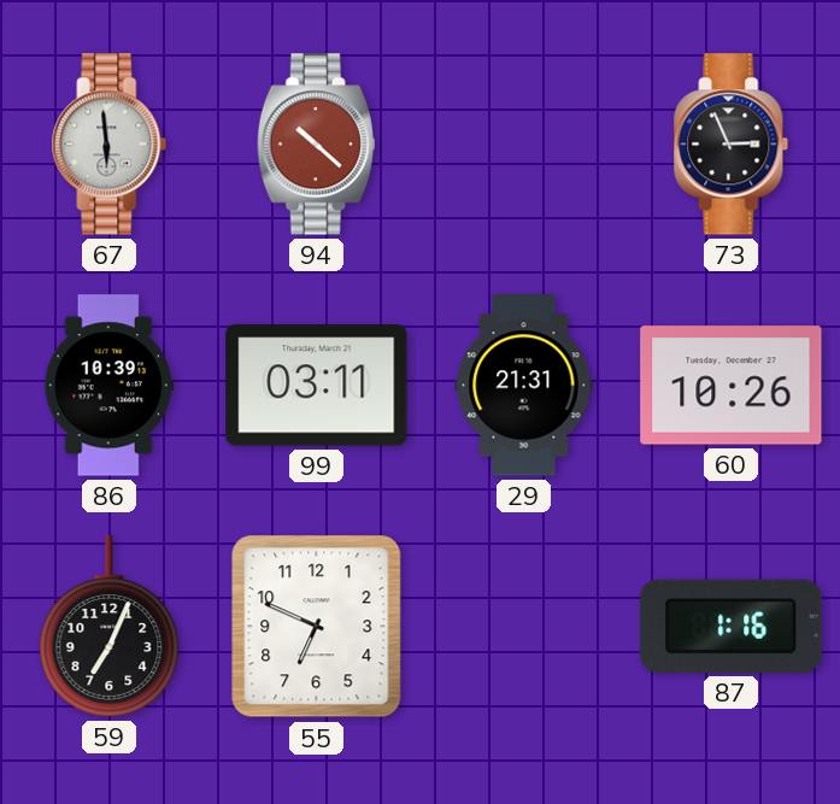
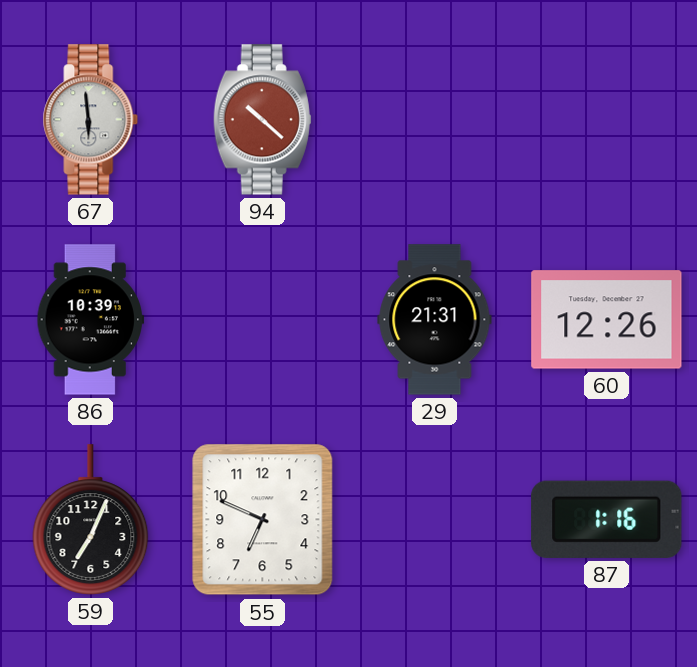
73: 2:56 -> none
99: 03:11 -> none
60: 10:26 -> 12:26
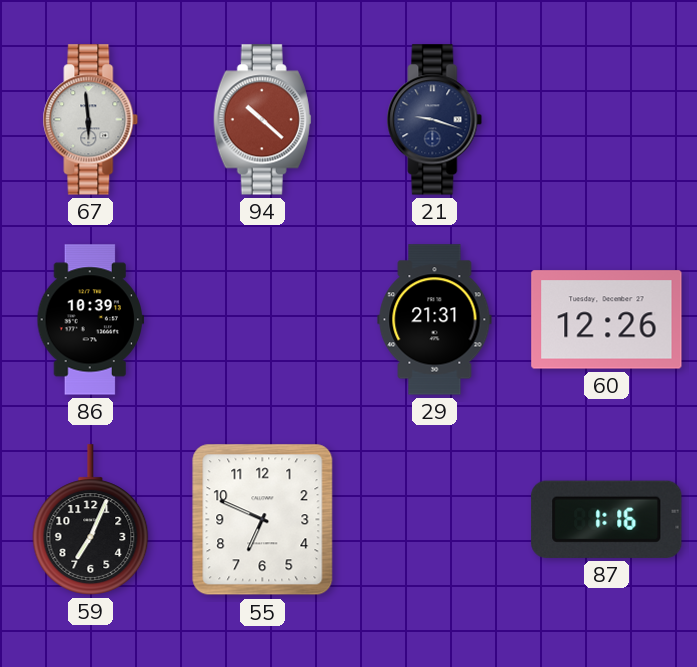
21: none -> 9:18
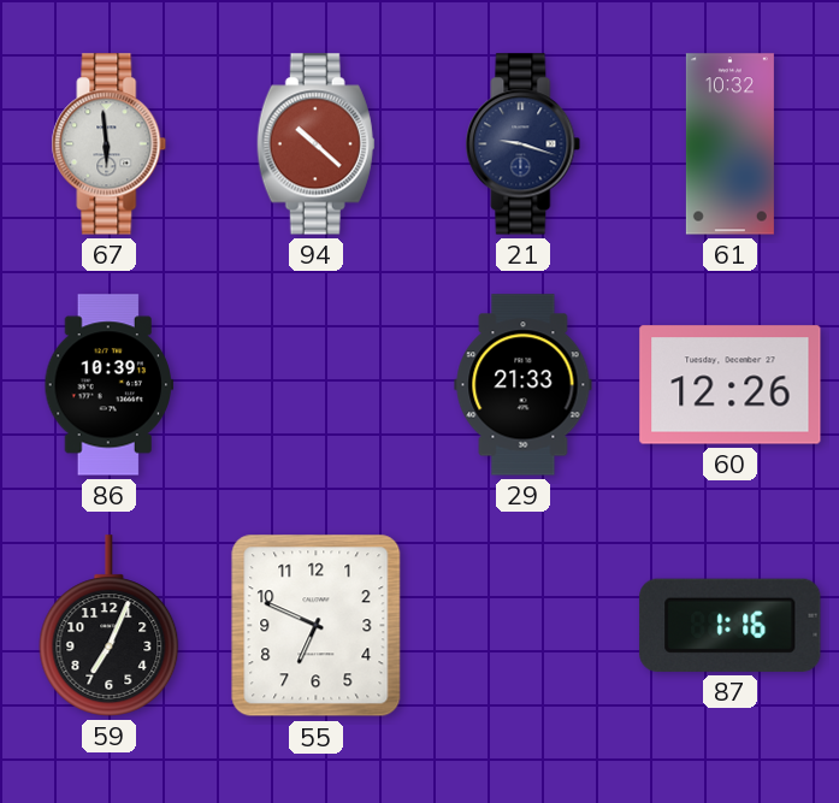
61: none -> 10:32
29: 21:31 -> 21:33
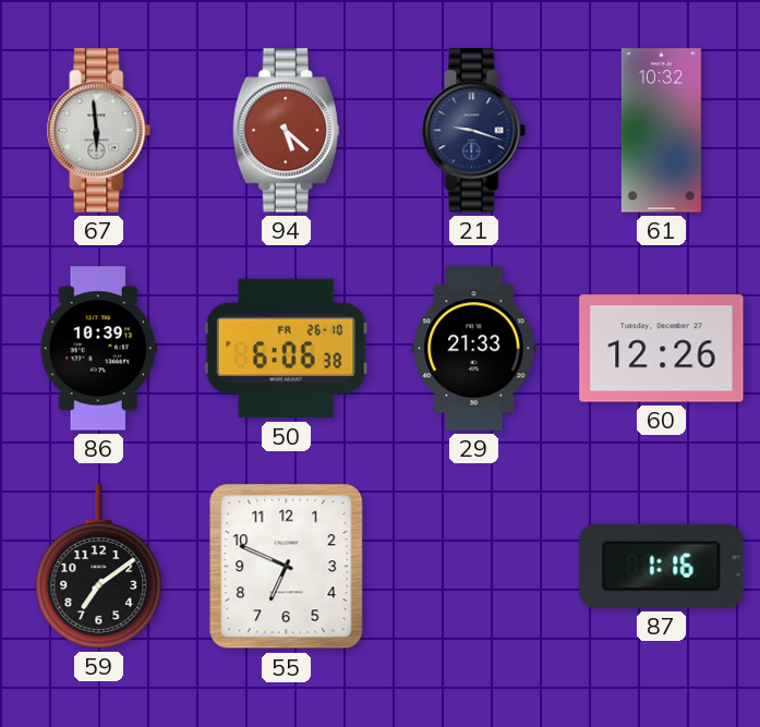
94: 10:22 -> 5:22
50: none -> 6:06
59: 7:04 -> 7:09
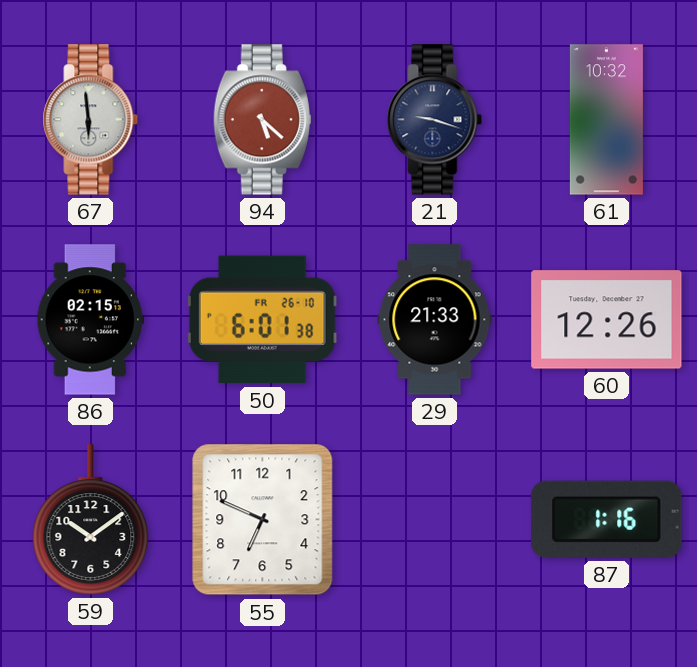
86: 10:39 -> 02:15
50: 6:06 -> 6:01
59: 7:09 -> 10:09
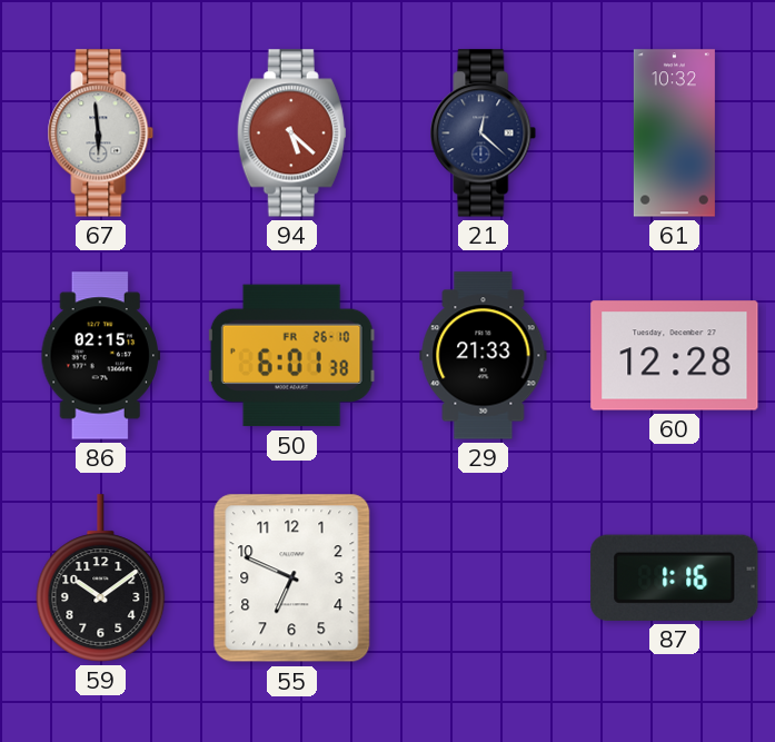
21: 9:18 -> 12:22
60: 12:26 -> 12:28
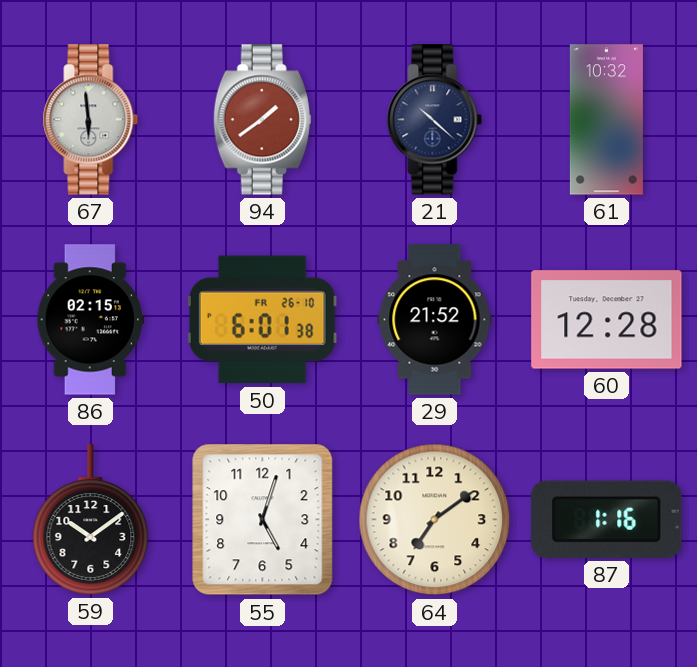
94: 5:22 -> 1:39
21: 12:22 -> 10:22
29: 21:33 -> 21:52
55: 6:49 -> 5:03
64: none -> 7:09
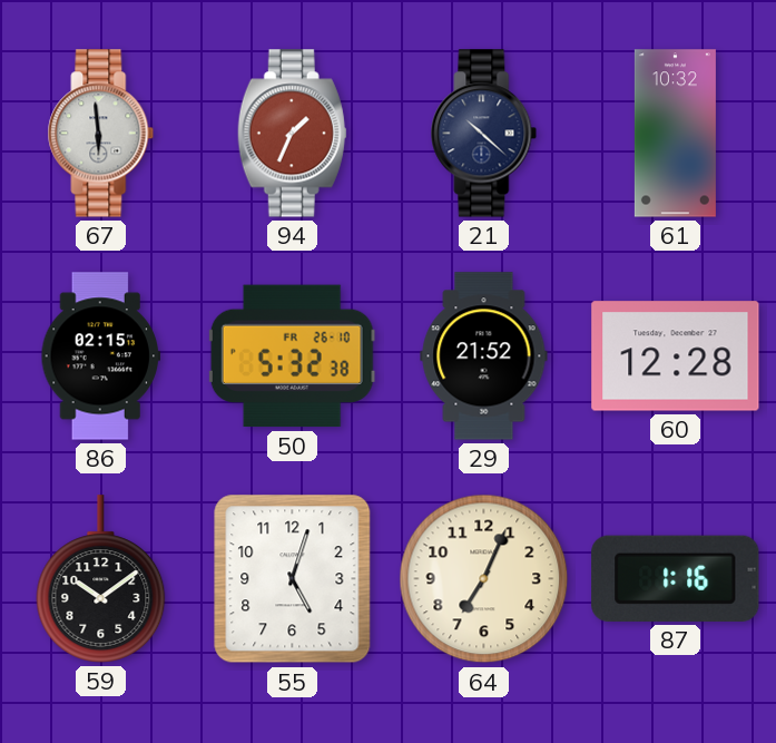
94: 1:39 -> 1:34
50: 6:01 -> 5:32
64: 7:09 -> 7:04
